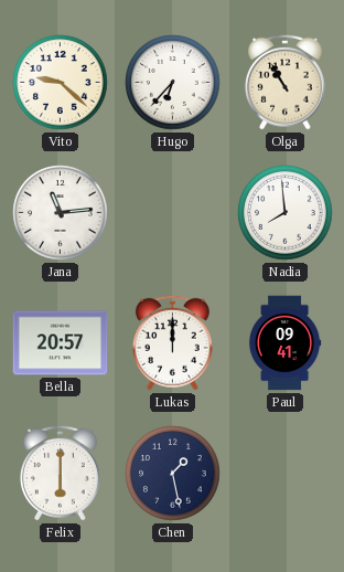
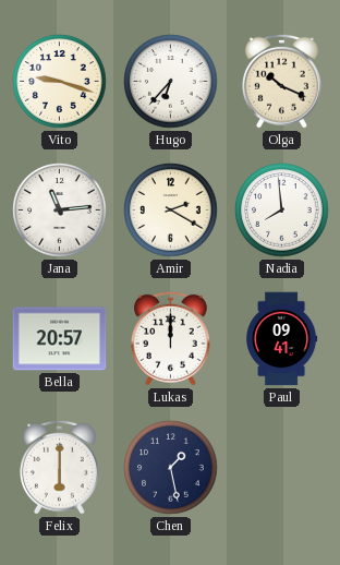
Vito: 9:22 -> 9:18
Olga: 10:55 -> 10:19
Amir: none -> 2:20
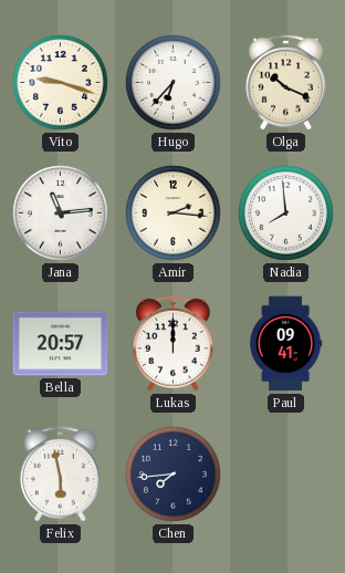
Amir: 2:20 -> 2:16
Felix: 6:00 -> 5:58
Chen: 1:28 -> 7:44
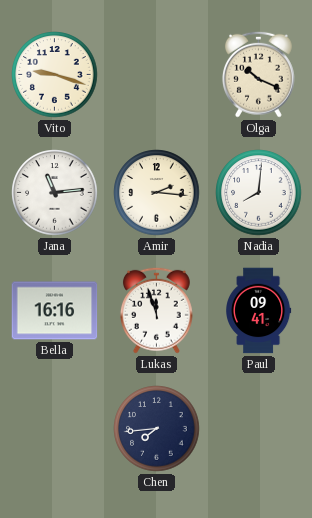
Hugo: 6:37 -> none
Nadia: 7:59 -> 8:01
Bella: 20:57 -> 16:16
Lukas: 12:00 -> 11:57
Felix: 5:58 -> none
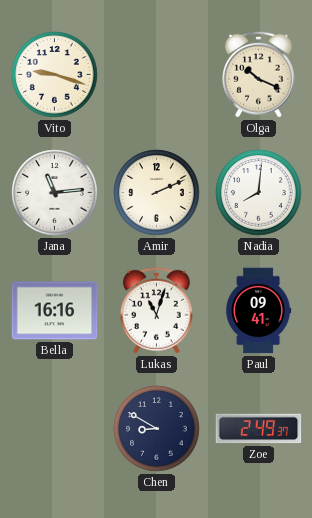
Amir: 2:16 -> 2:11
Lukas: 11:57 -> 11:03
Chen: 7:44 -> 8:50
Zoe: none -> 2:49
